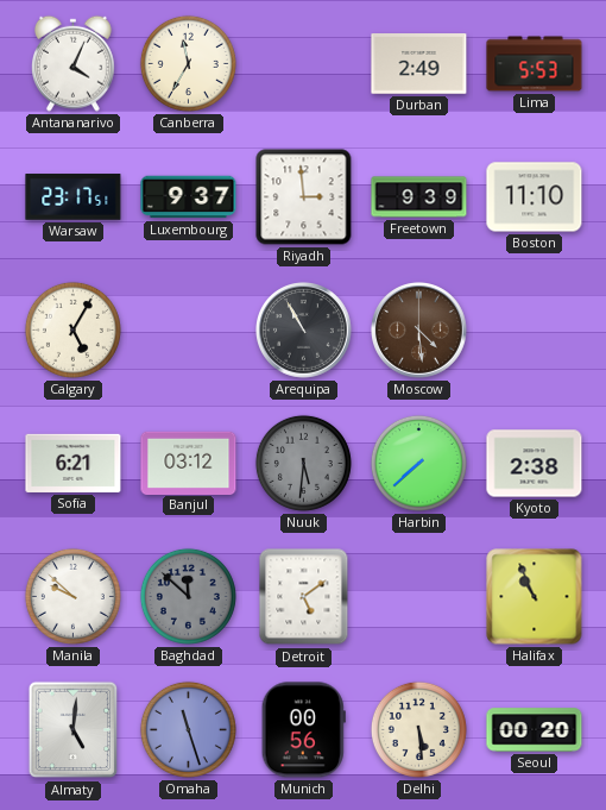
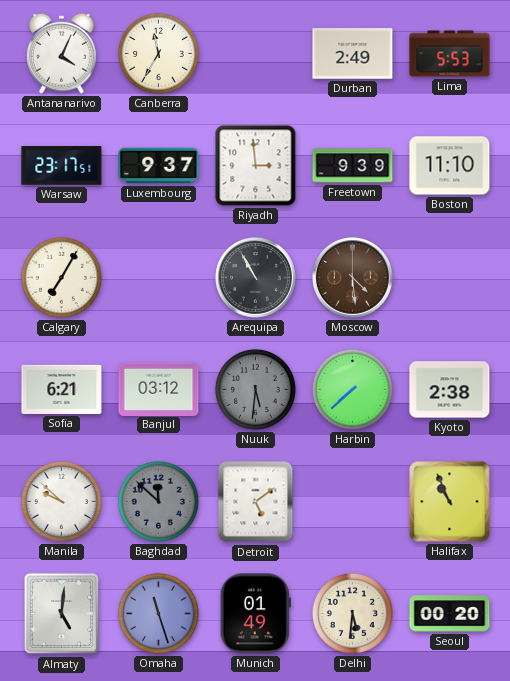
Calgary: 5:05 -> 7:05
Munich: 00:56 -> 01:49
Delhi: 5:29 -> 5:31
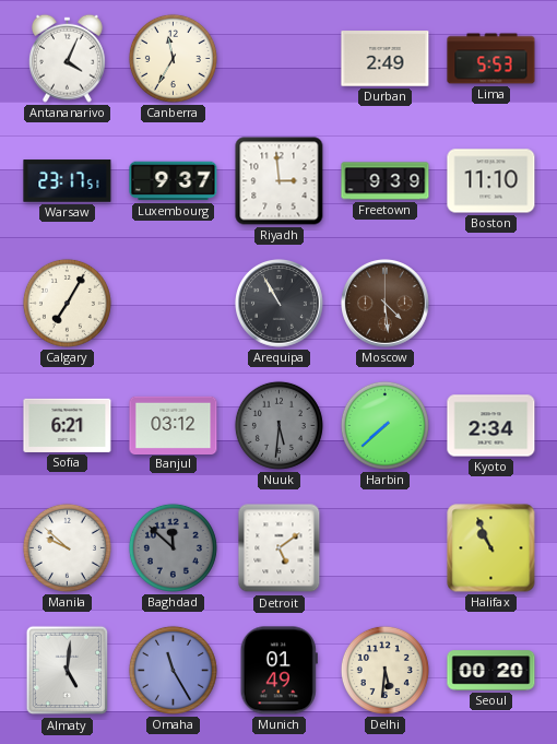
Kyoto: 2:38 -> 2:34
Omaha: 11:27 -> 11:25
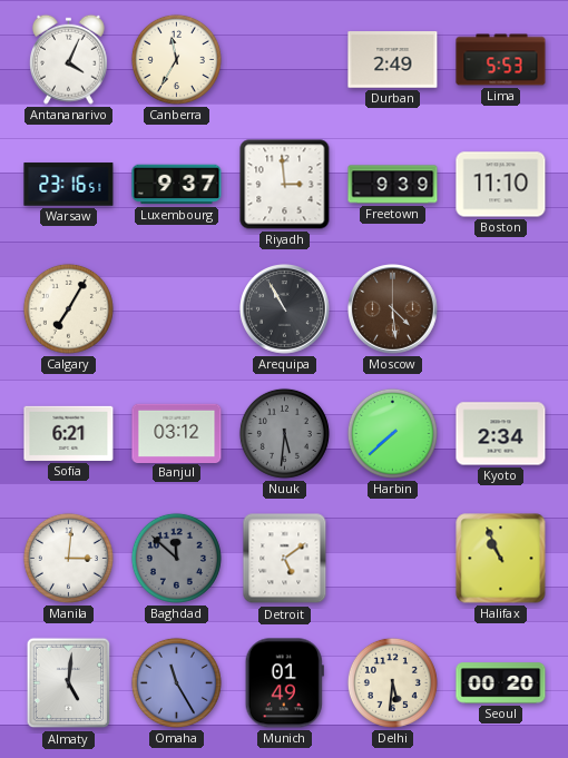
Warsaw: 23:17 -> 23:16
Manila: 9:52 -> 3:01
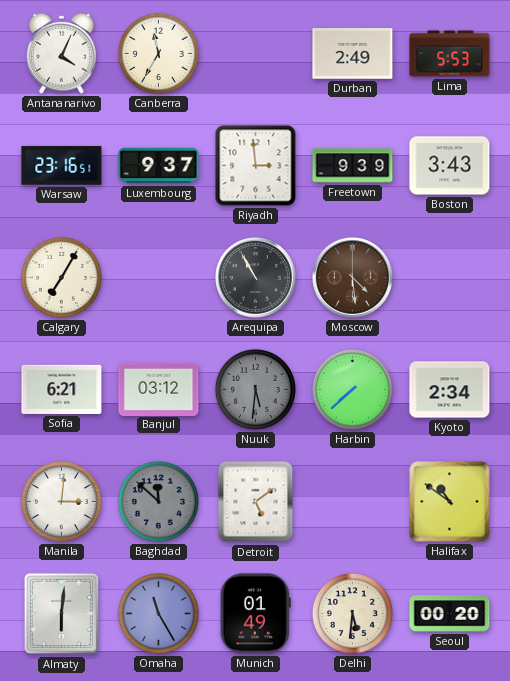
Boston: 11:10 -> 3:43
Halifax: 10:56 -> 10:51
Almaty: 5:01 -> 6:01
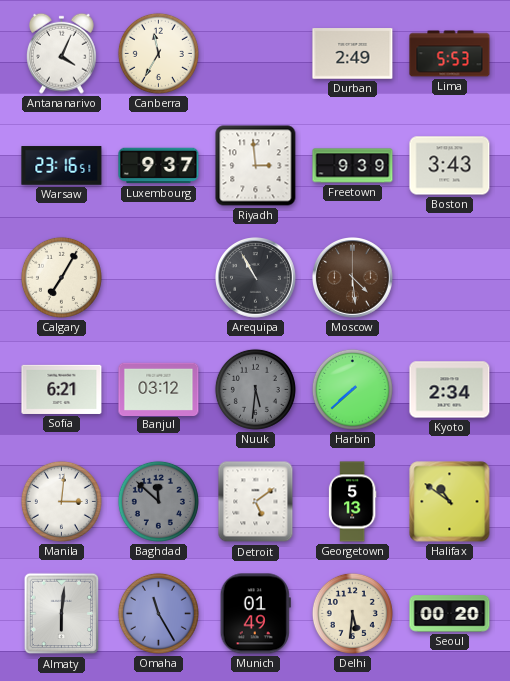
Georgetown: none -> 5:13
